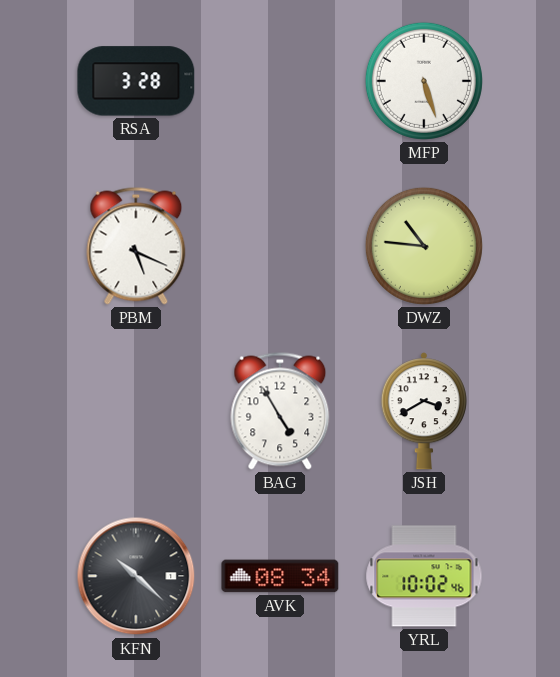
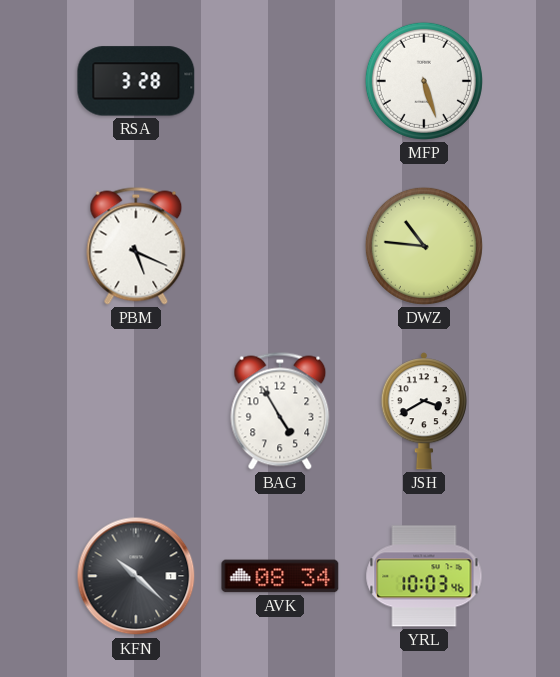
YRL: 10:02 -> 10:03
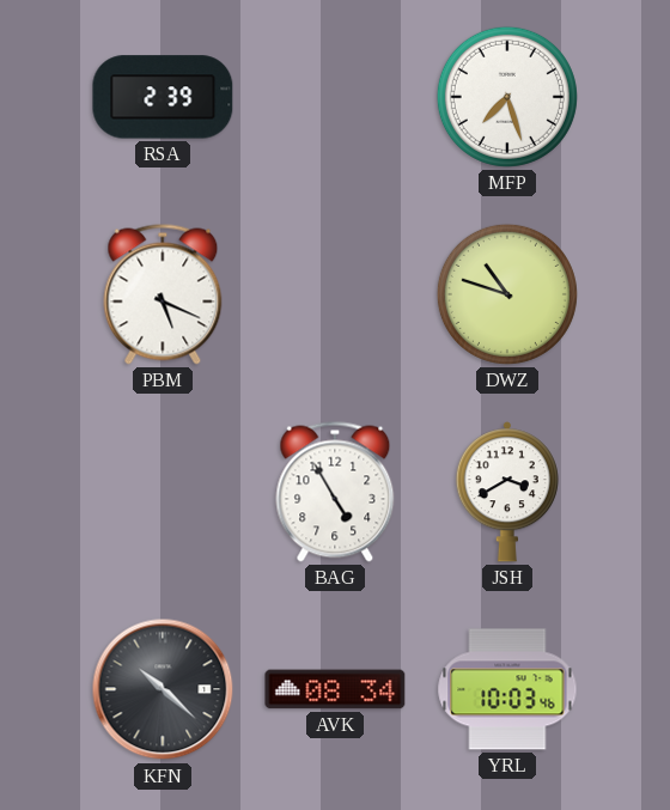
RSA: 3:28 -> 2:39
MFP: 5:27 -> 7:27
DWZ: 10:46 -> 10:48
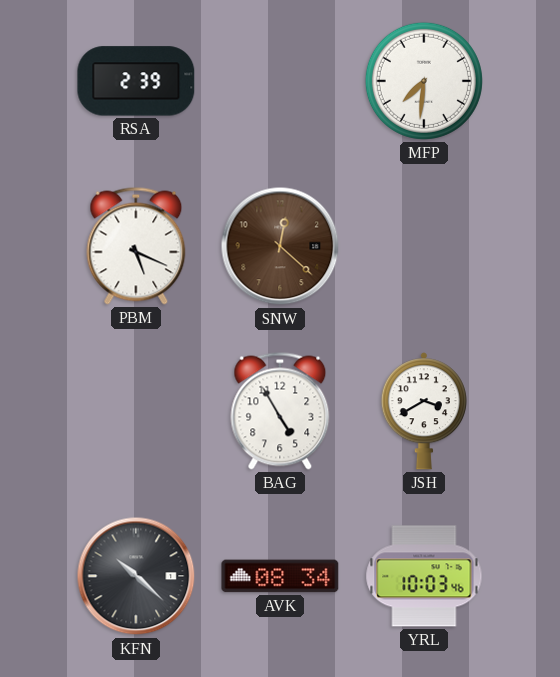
MFP: 7:27 -> 7:31
SNW: none -> 12:22
DWZ: 10:48 -> none
